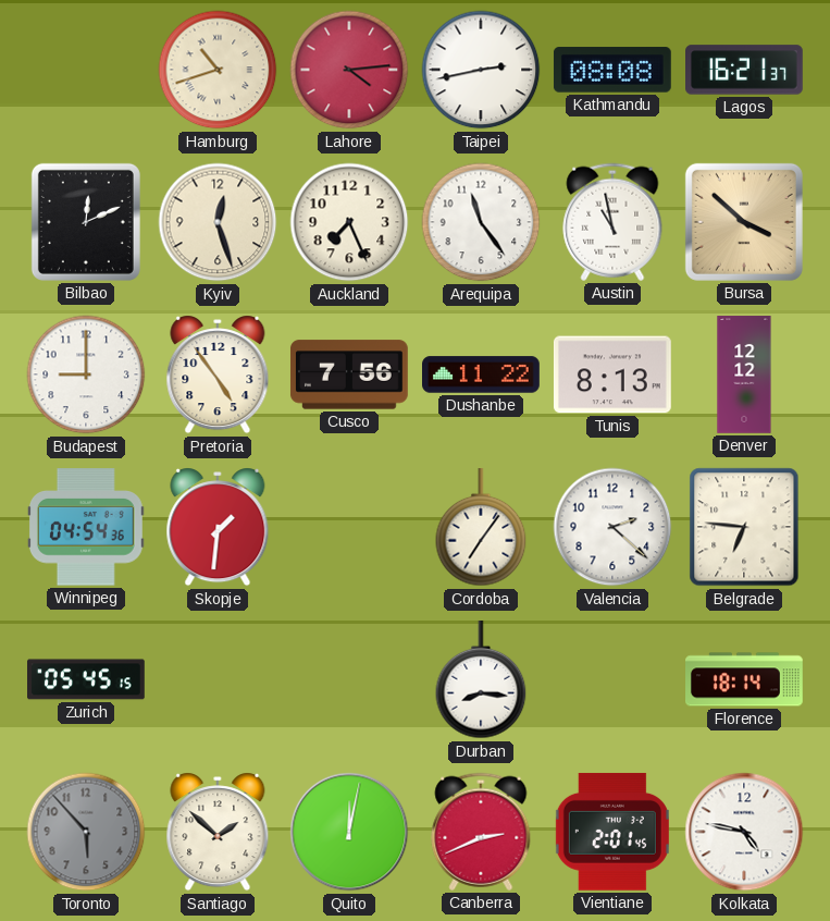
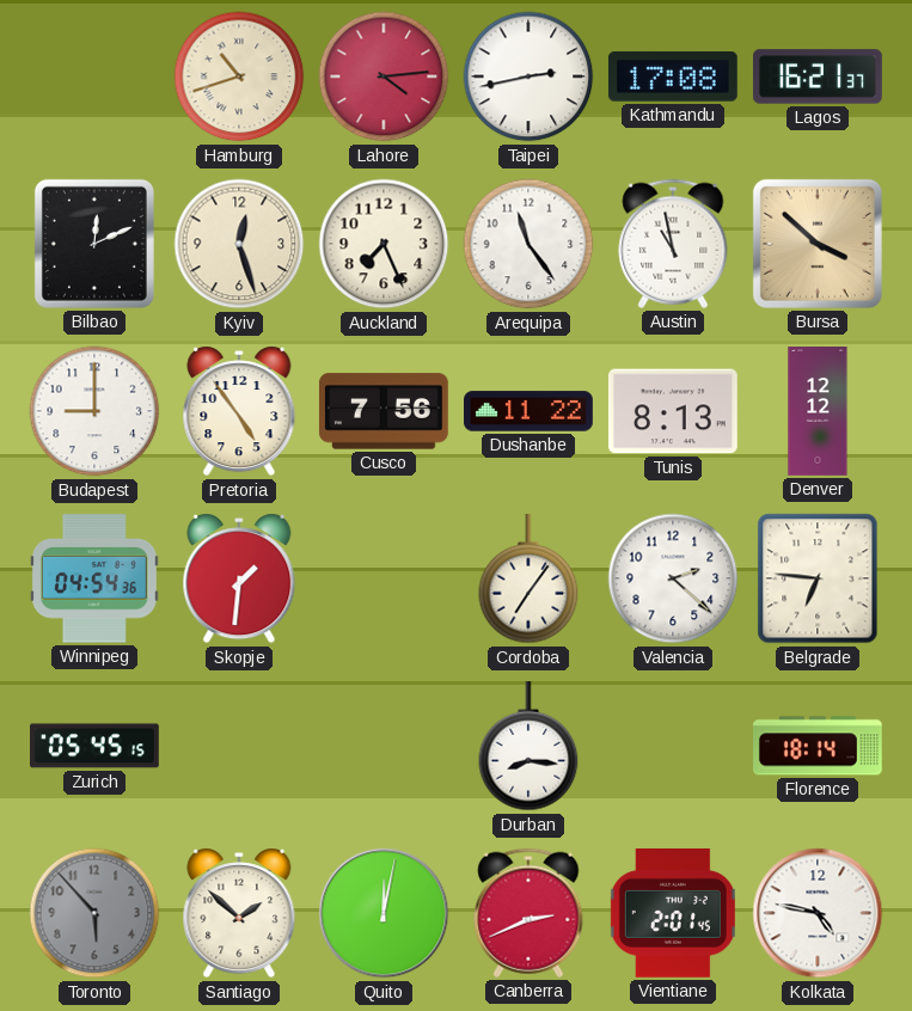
Kathmandu: 08:08 -> 17:08
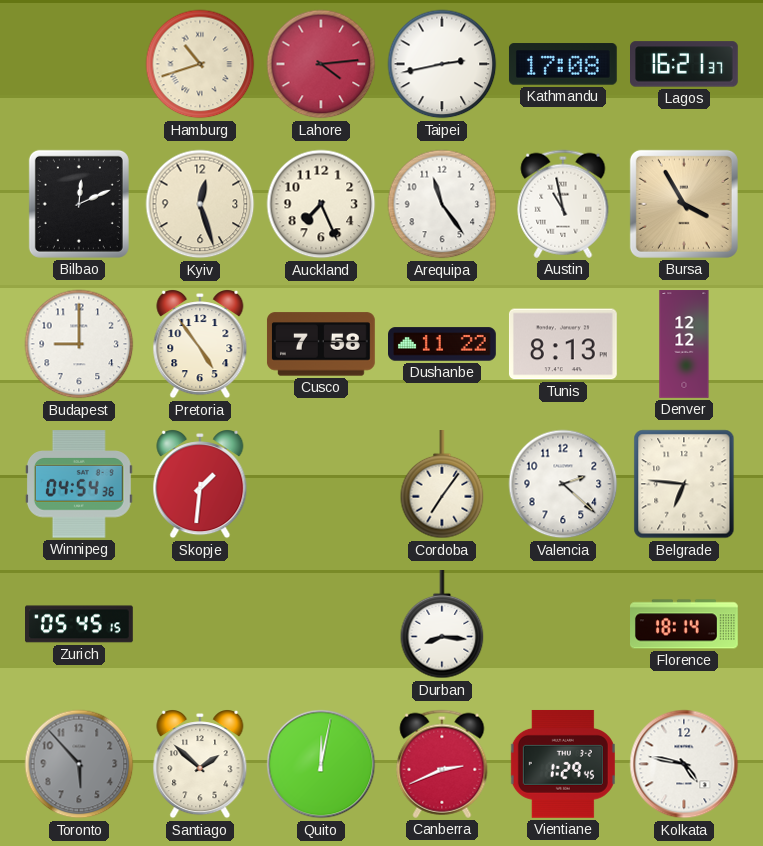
Bursa: 3:52 -> 3:55
Cusco: 7:56 -> 7:58
Vientiane: 2:01 -> 1:29
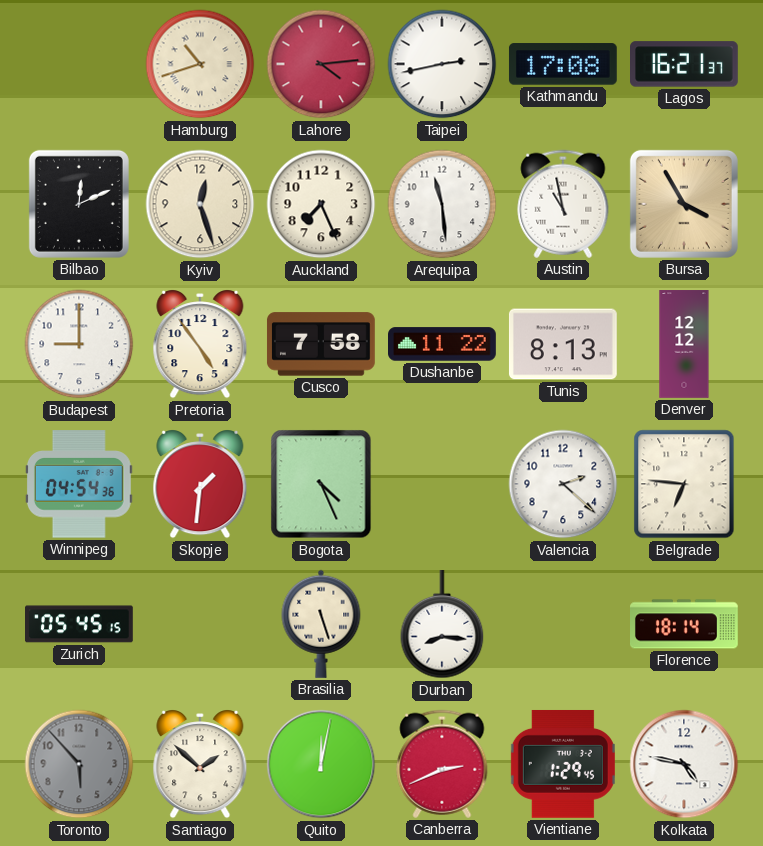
Arequipa: 11:24 -> 11:29
Bogota: none -> 4:26
Cordoba: 7:06 -> none
Brasilia: none -> 5:27
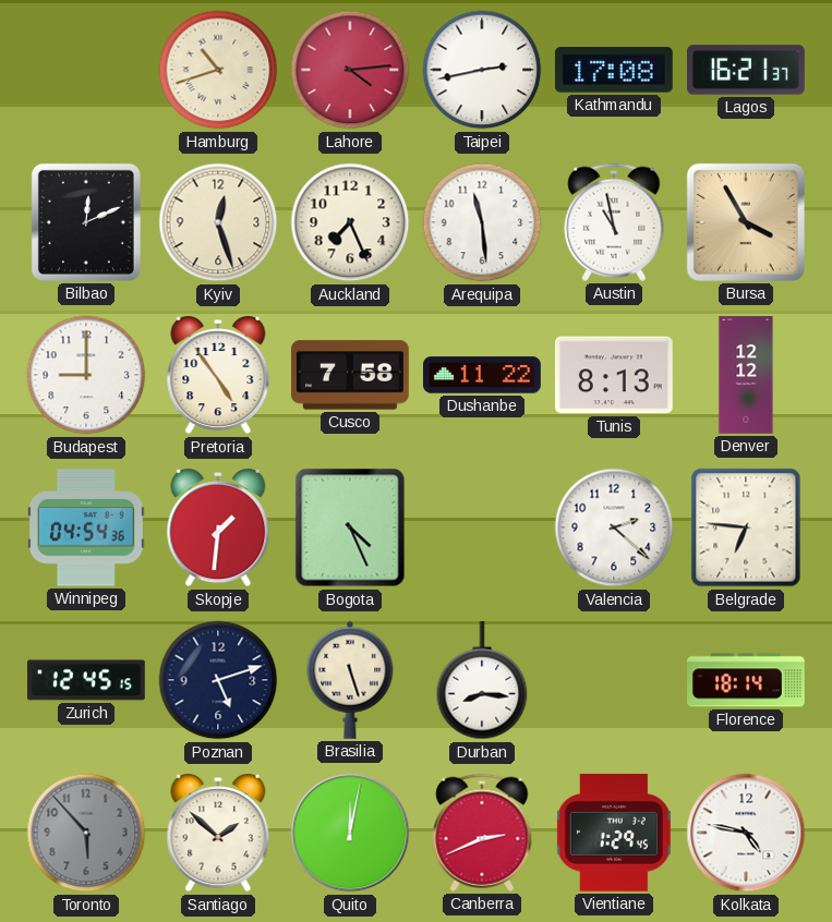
Zurich: 05:45 -> 12:45
Poznan: none -> 5:12
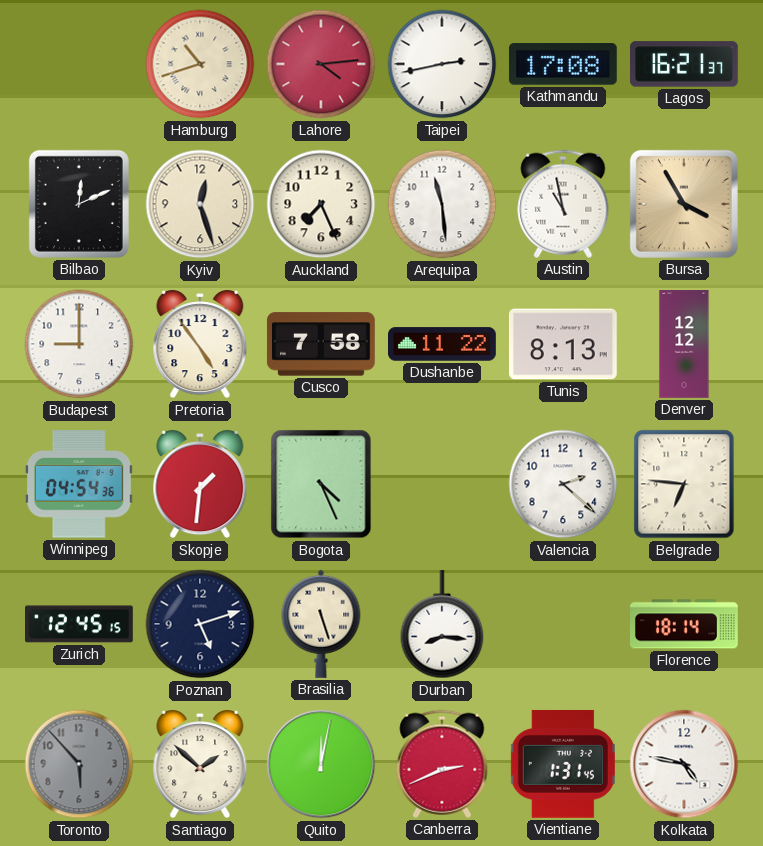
Vientiane: 1:29 -> 1:31
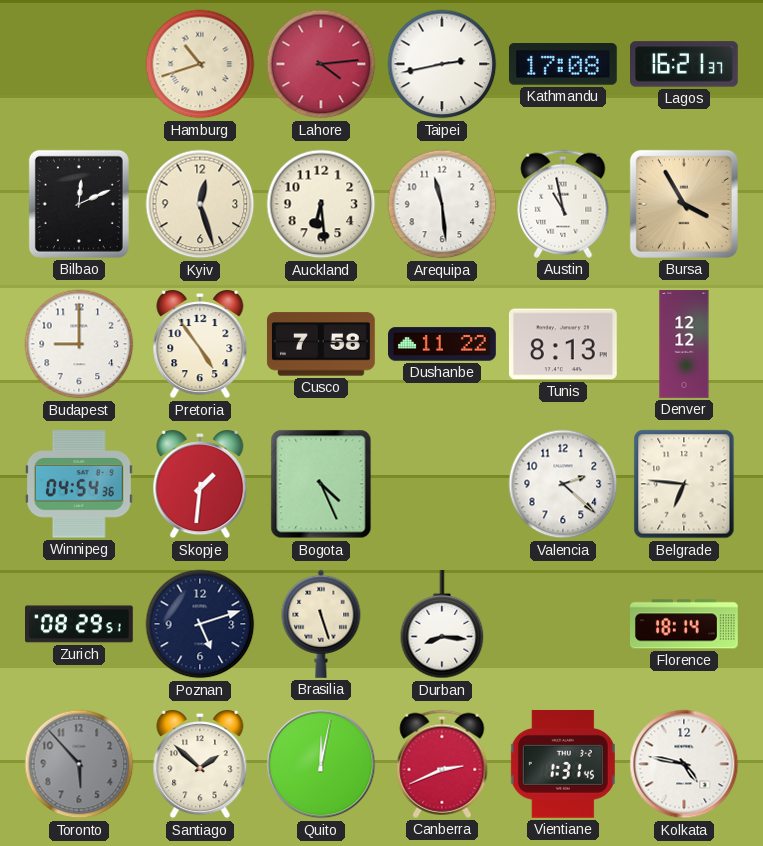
Auckland: 7:26 -> 6:29
Zurich: 12:45 -> 08:29
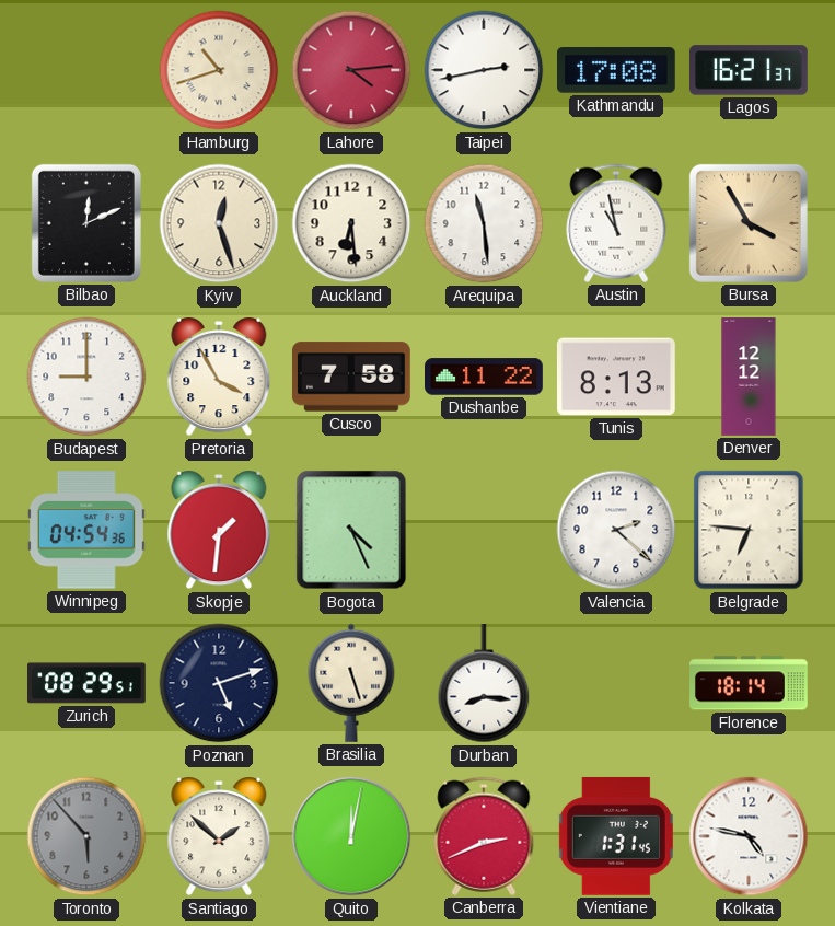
Pretoria: 4:54 -> 3:55
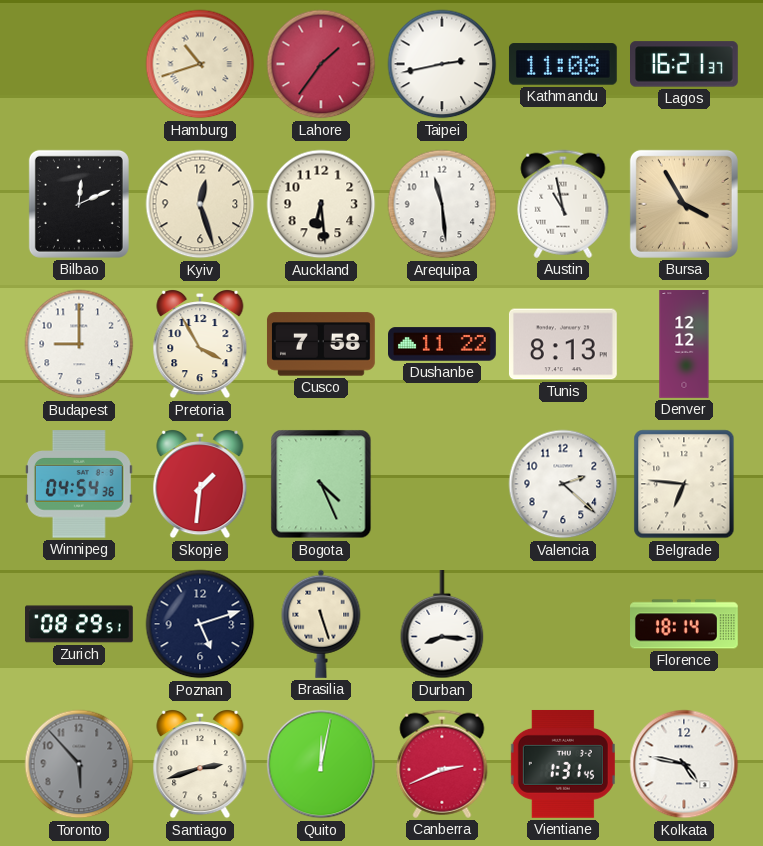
Lahore: 4:14 -> 1:36
Kathmandu: 17:08 -> 11:08
Santiago: 1:52 -> 2:42
